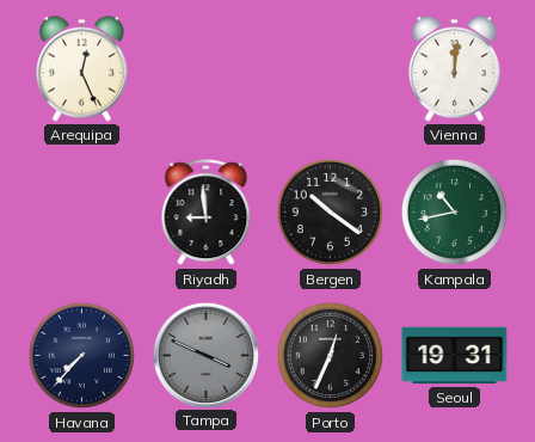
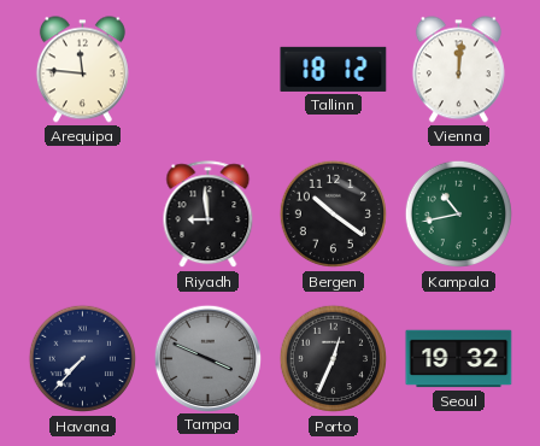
Arequipa: 12:26 -> 11:46
Tallinn: none -> 18:12
Seoul: 19:31 -> 19:32
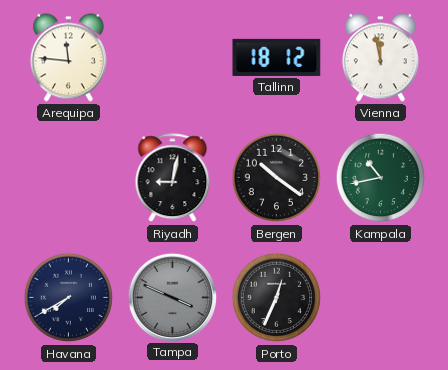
Vienna: 12:01 -> 11:58
Riyadh: 8:59 -> 9:02
Havana: 7:37 -> 7:40
Seoul: 19:32 -> none
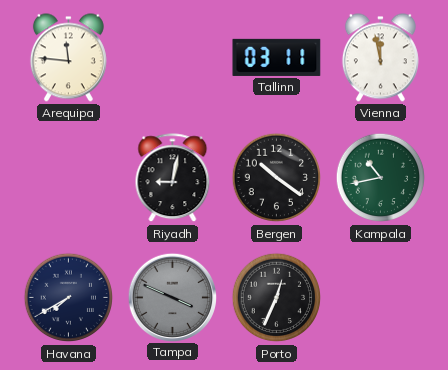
Tallinn: 18:12 -> 03:11
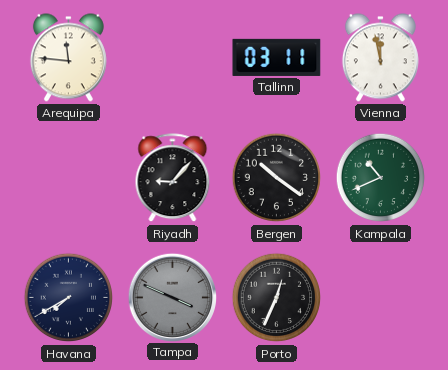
Riyadh: 9:02 -> 9:07
Kampala: 10:43 -> 10:41
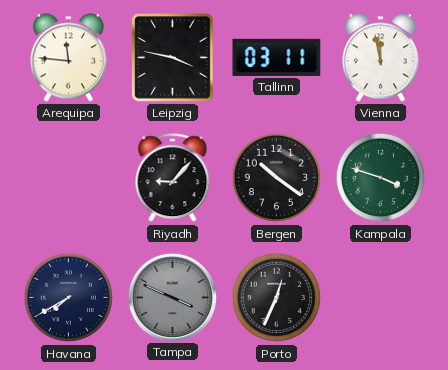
Leipzig: none -> 3:47
Kampala: 10:41 -> 3:48
